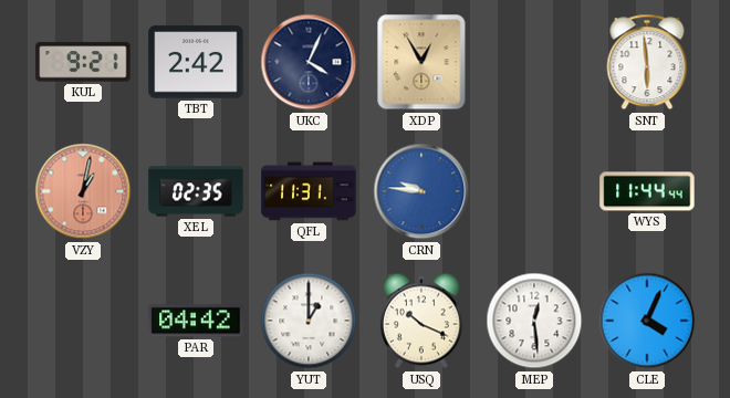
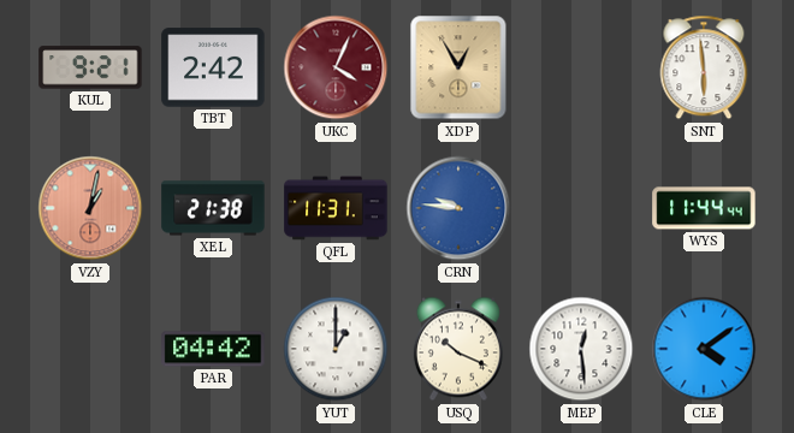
UKC dial: navy -> burgundy
XEL: 02:35 -> 21:38
CLE: 4:04 -> 4:09
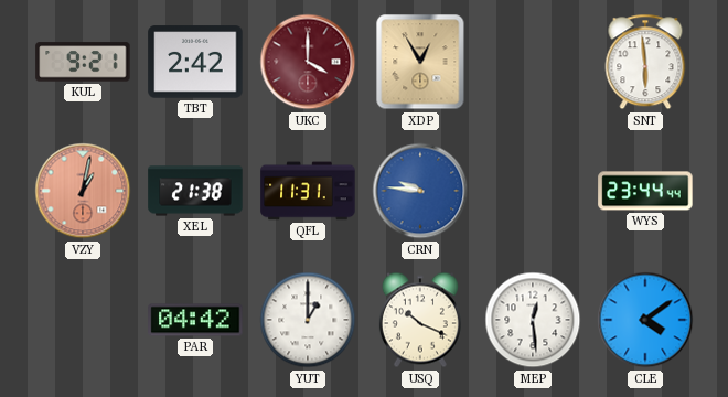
UKC: 4:04 -> 4:00
WYS: 11:44 -> 23:44
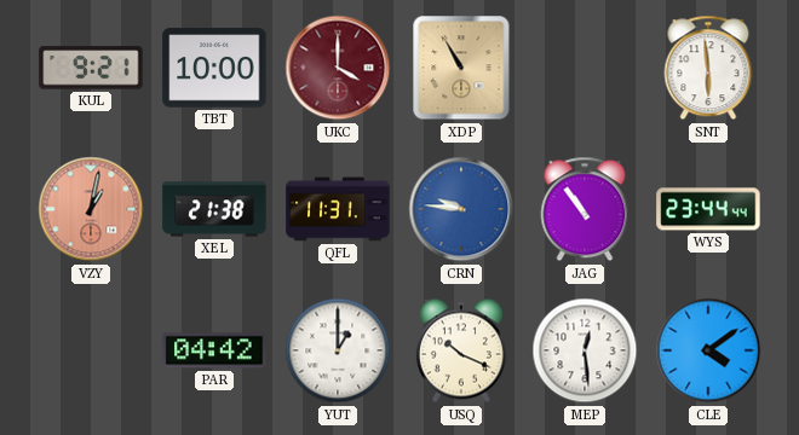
TBT: 2:42 -> 10:00
XDP: 12:55 -> 10:55
JAG: none -> 10:54
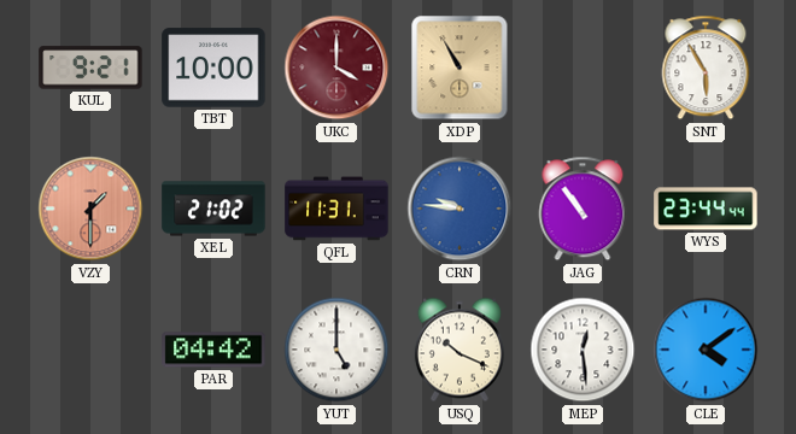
SNT: 5:59 -> 5:55
VZY: 1:02 -> 1:30
XEL: 21:38 -> 21:02
YUT: 1:00 -> 5:00
